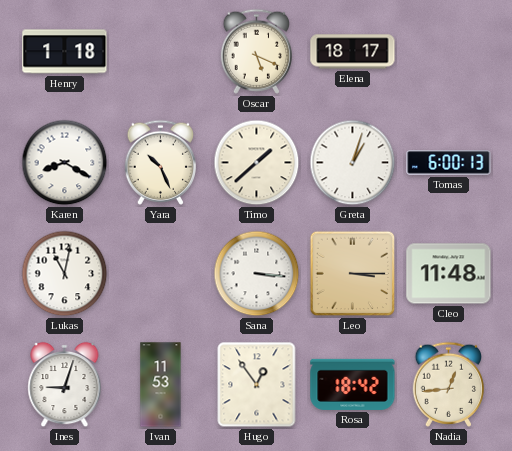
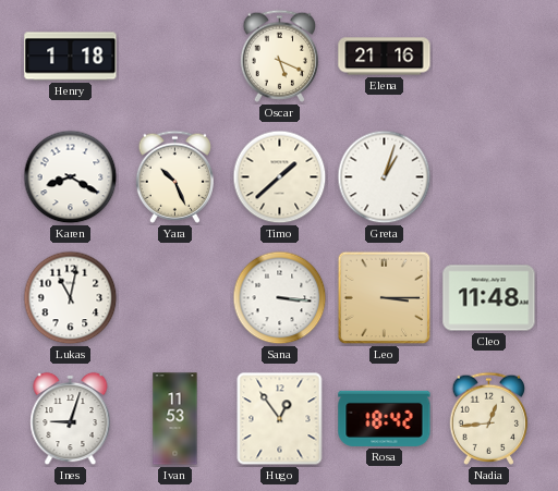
Elena: 18:17 -> 21:16
Tomas: 6:00 -> none
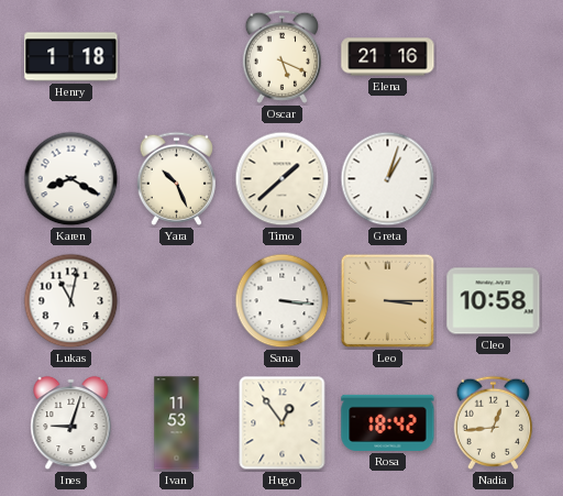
Cleo: 11:48 -> 10:58
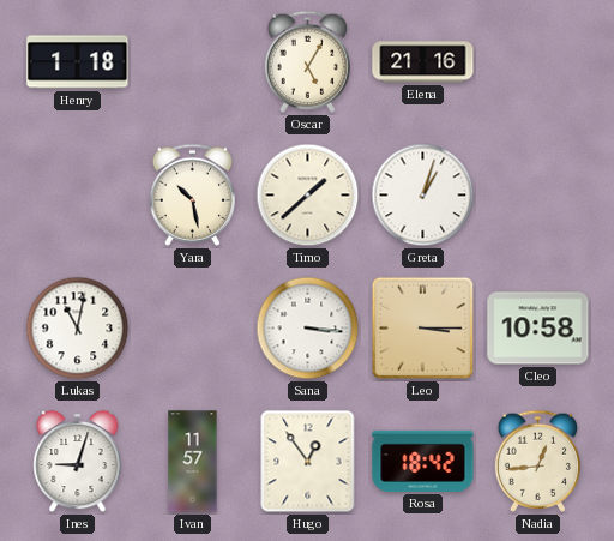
Oscar: 5:19 -> 5:05
Karen: 8:20 -> none
Yara: 10:26 -> 10:28
Ivan: 11:53 -> 11:57
